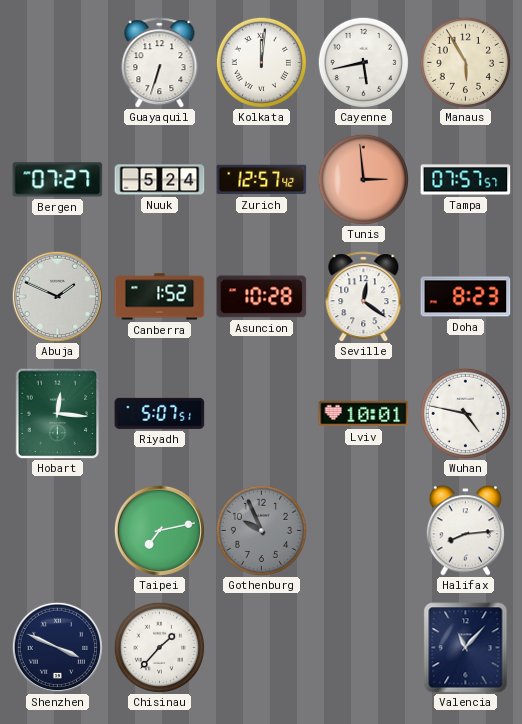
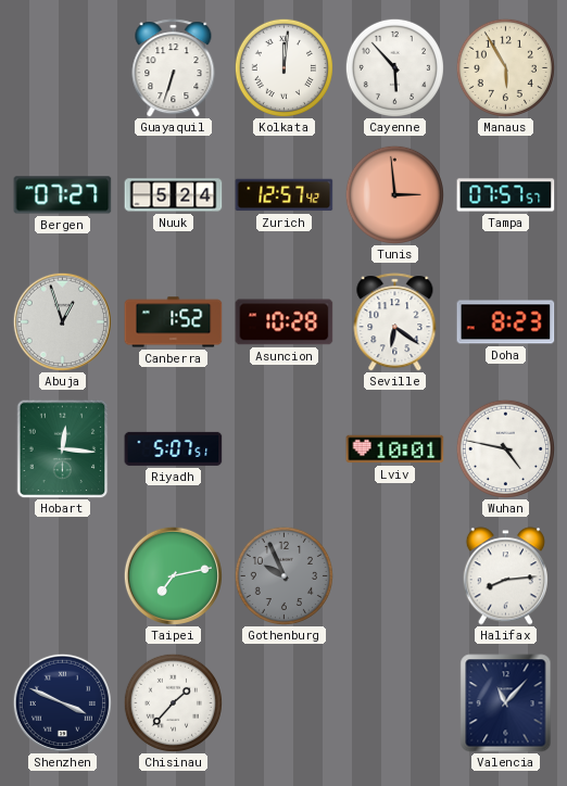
Cayenne: 5:43 -> 5:53
Abuja: 1:49 -> 12:57
Seville: 12:21 -> 6:21
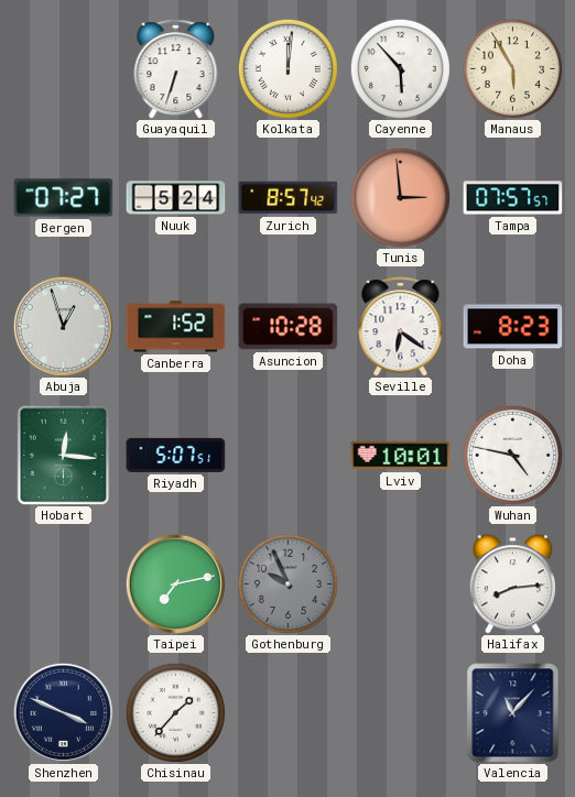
Zurich: 12:57 -> 8:57
